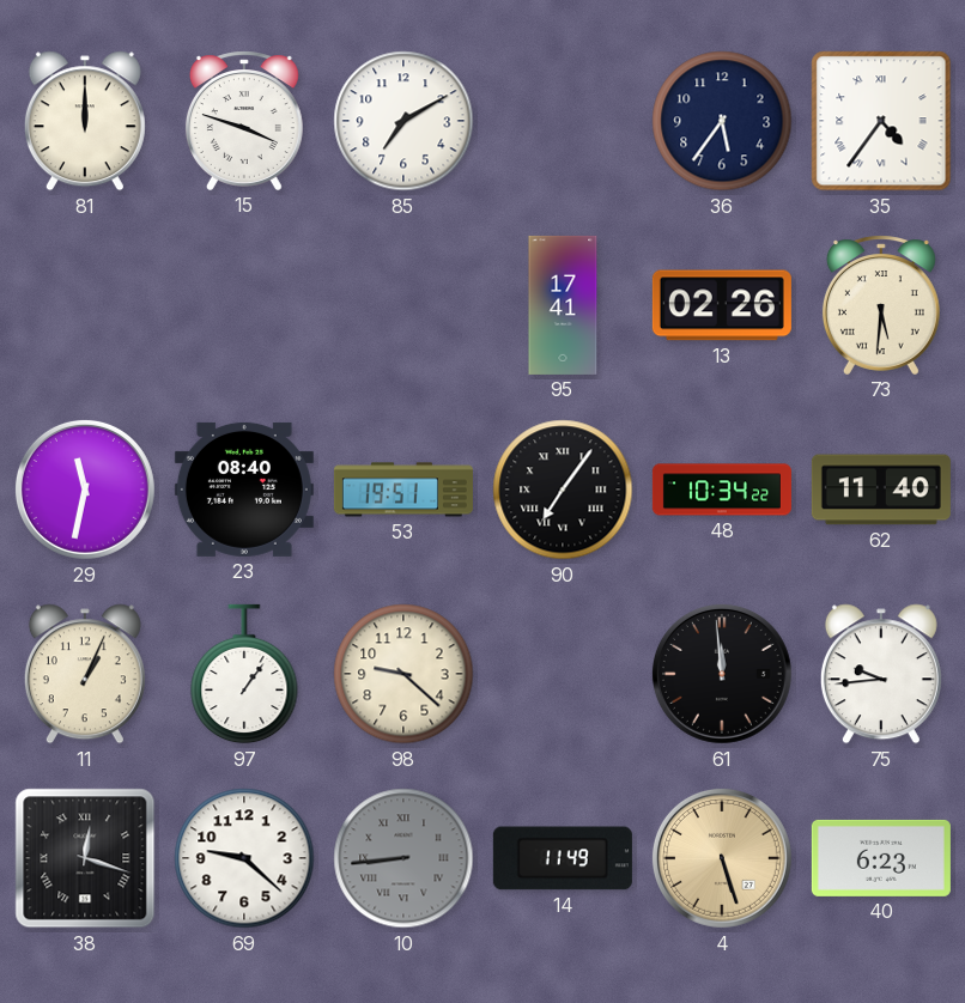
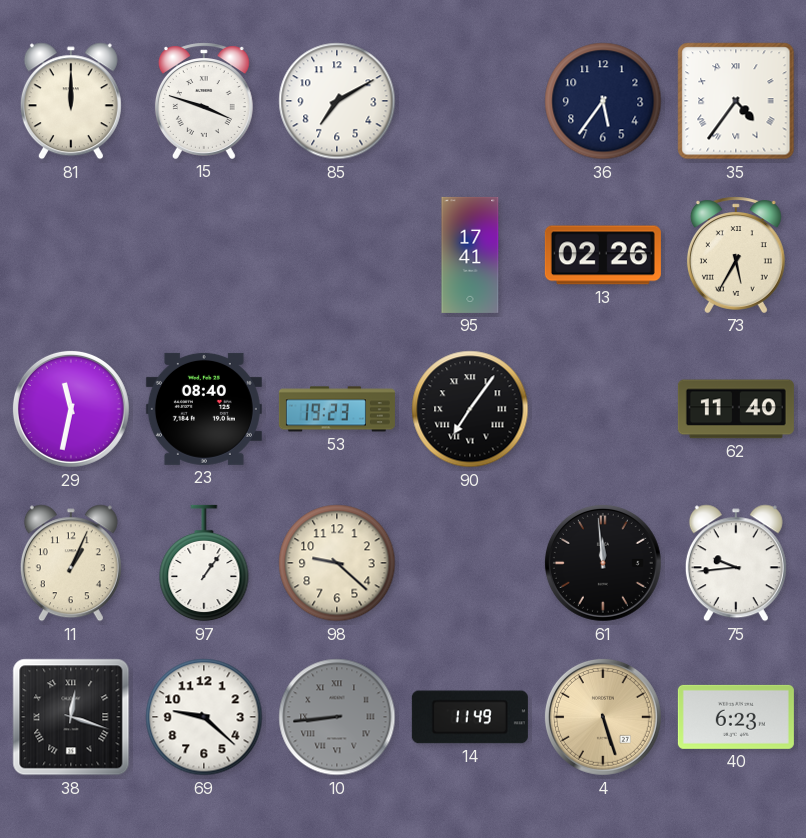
73: 5:31 -> 5:35
53: 19:51 -> 19:23
48: 10:34 -> none
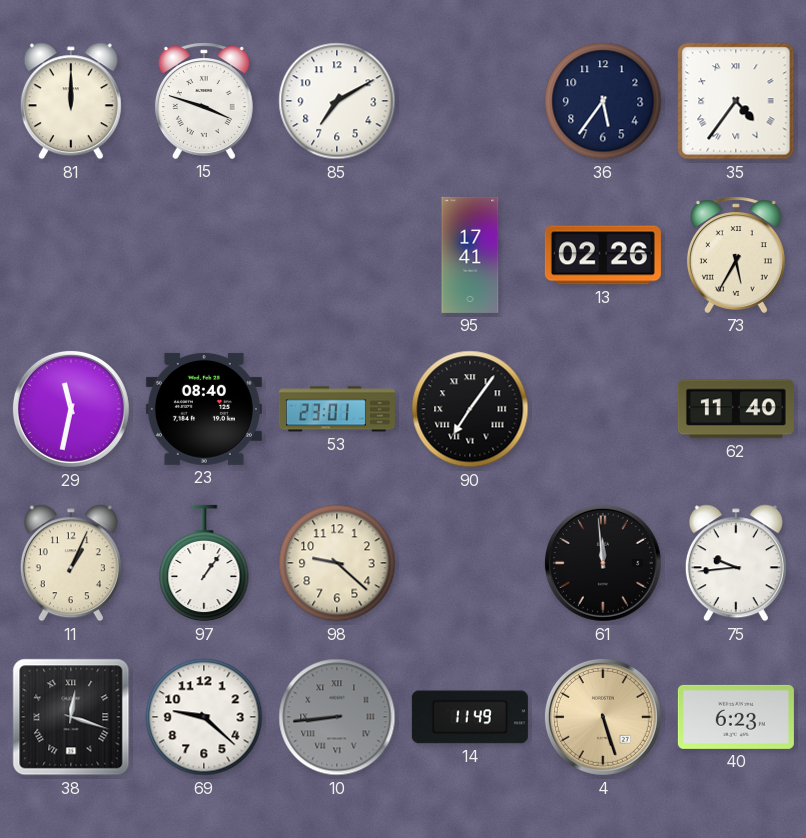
53: 19:23 -> 23:01
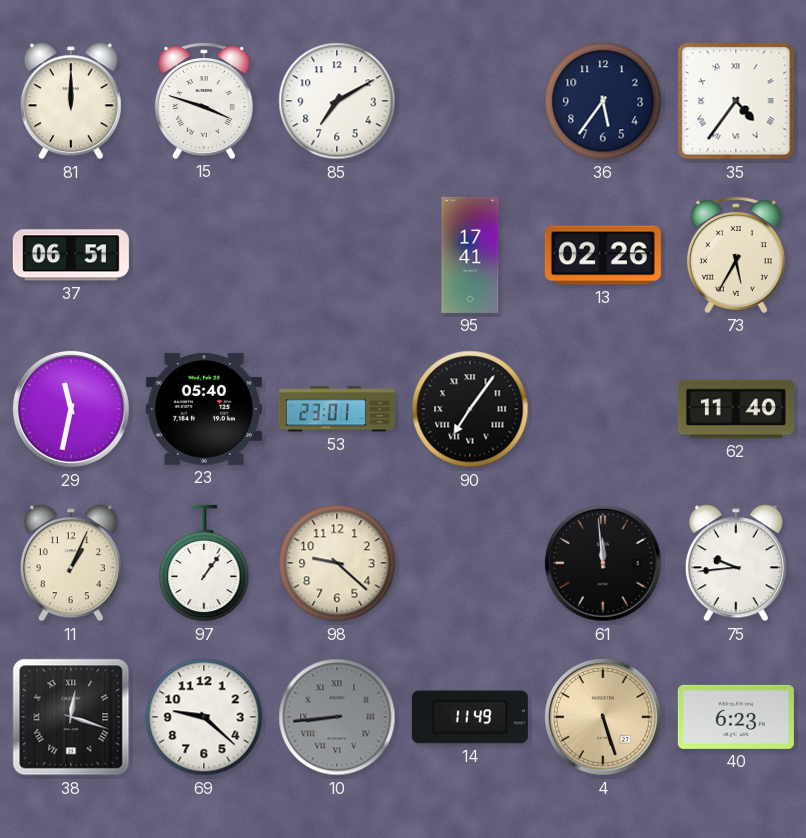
37: none -> 06:51
23: 08:40 -> 05:40
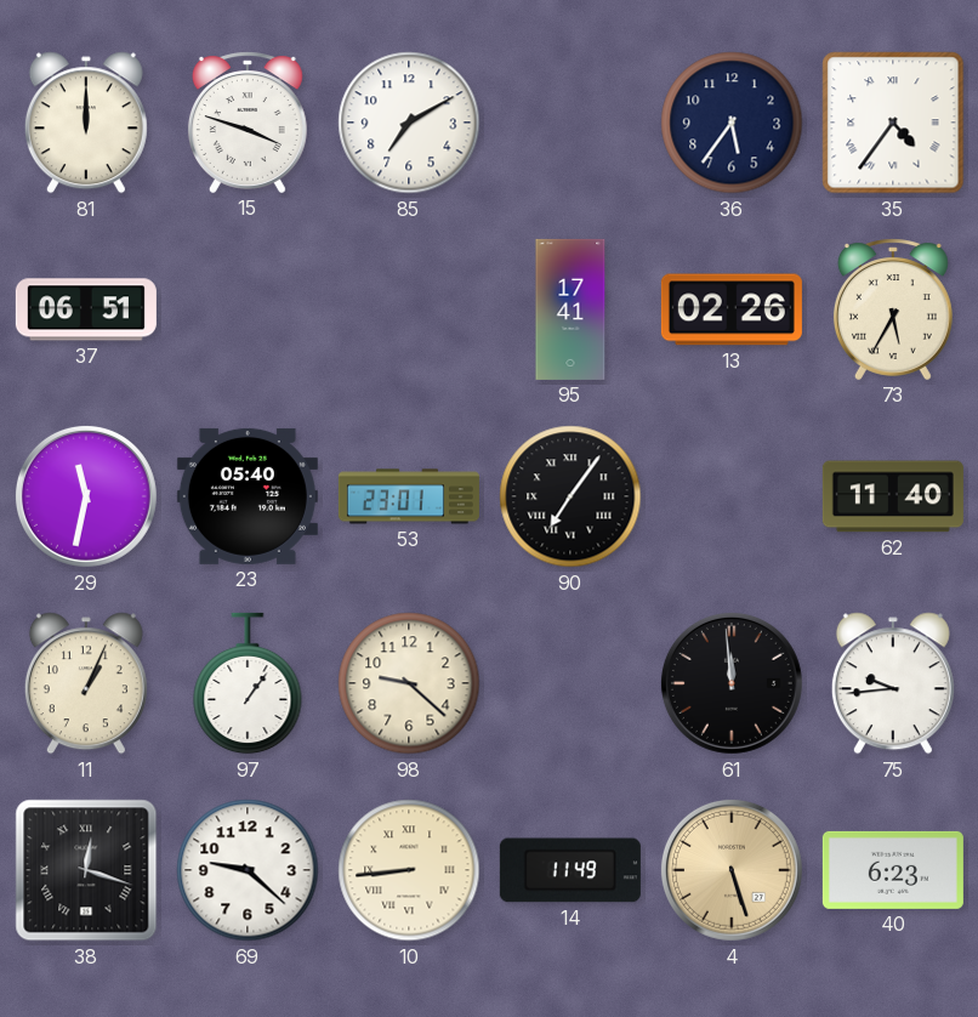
10 dial: grey -> cream
